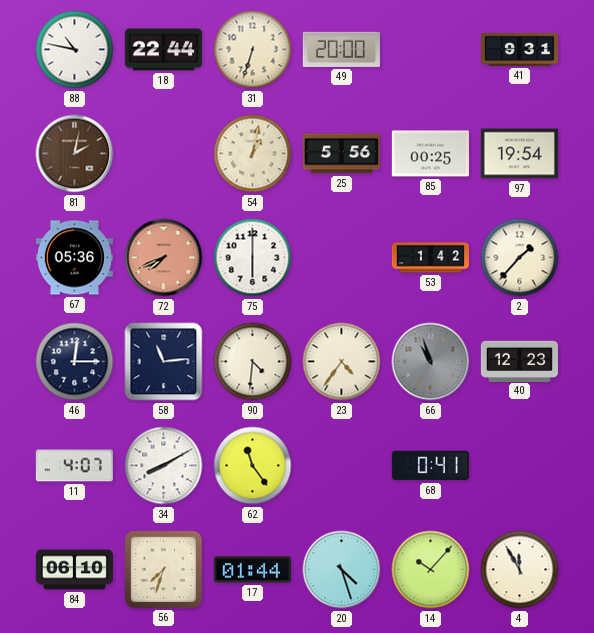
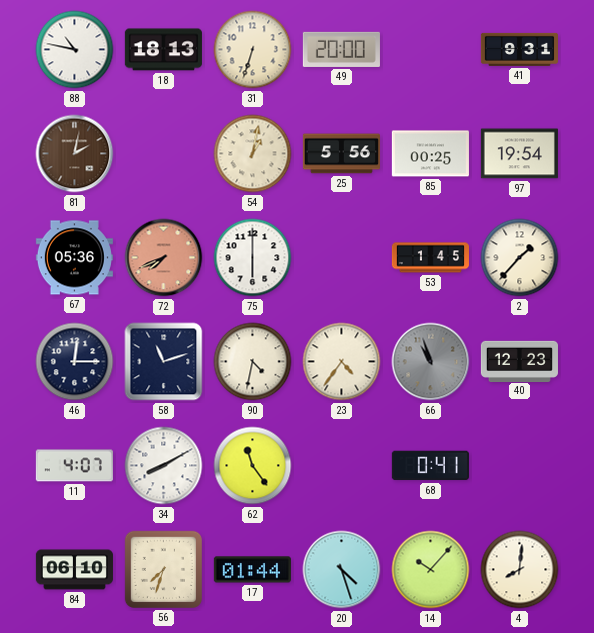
18: 22:44 -> 18:13
53: 1:42 -> 1:45
58: 11:14 -> 11:12
90: 4:31 -> 4:32
4: 11:55 -> 8:01
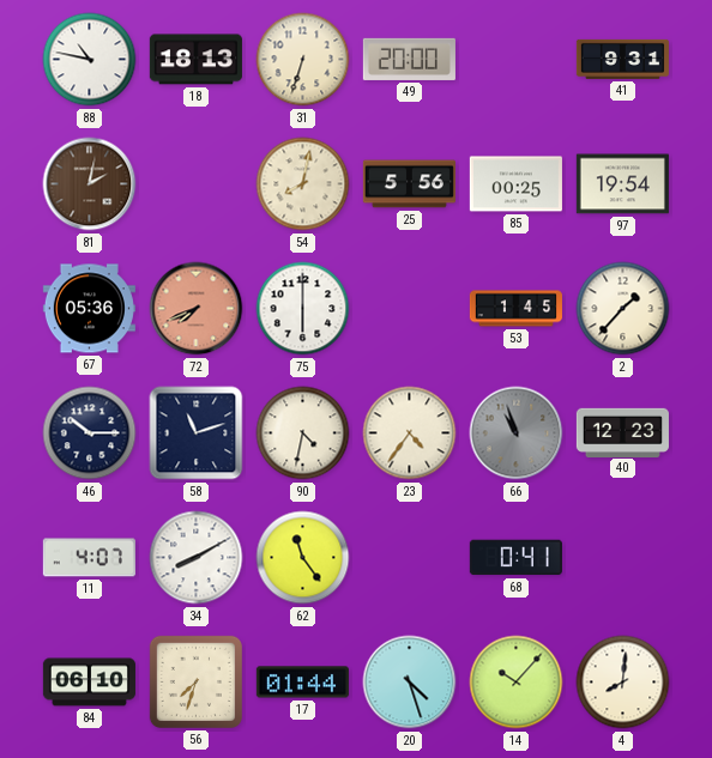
54: 1:02 -> 8:02
46: 12:15 -> 10:15
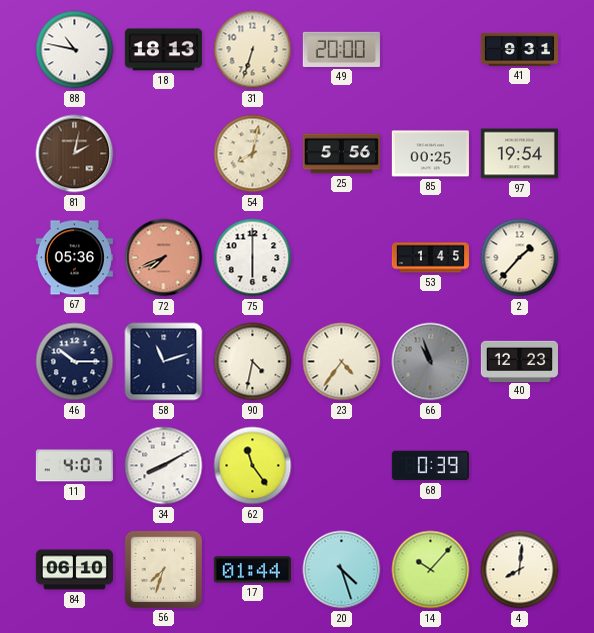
68: 0:41 -> 0:39
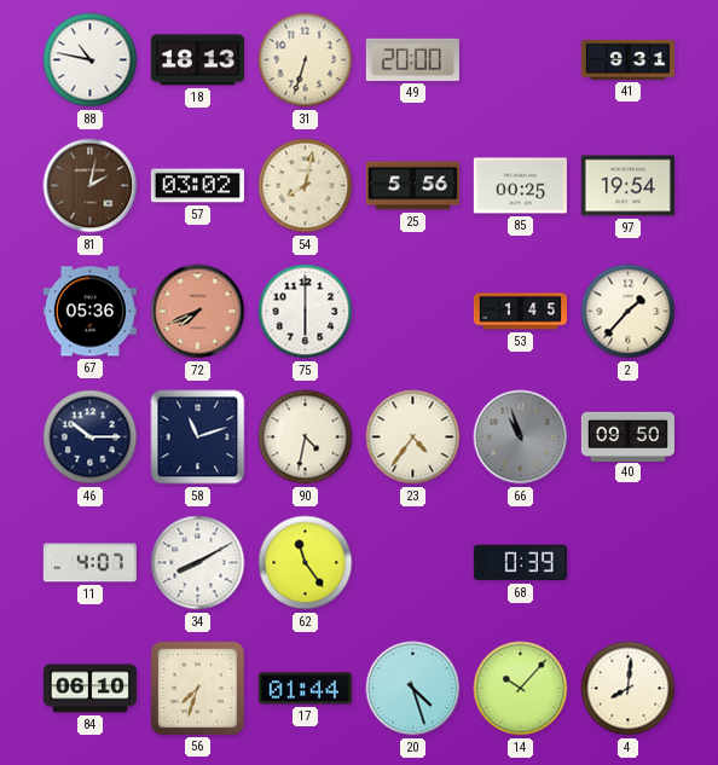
57: none -> 03:02
40: 12:23 -> 09:50
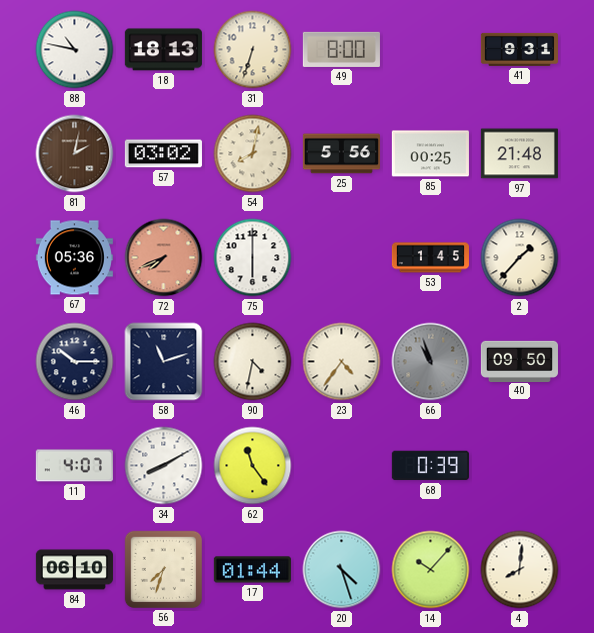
49: 20:00 -> 8:00
97: 19:54 -> 21:48
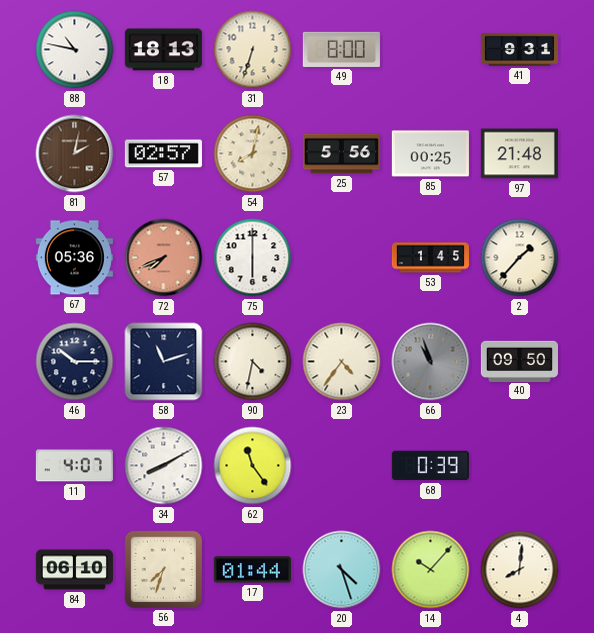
57: 03:02 -> 02:57
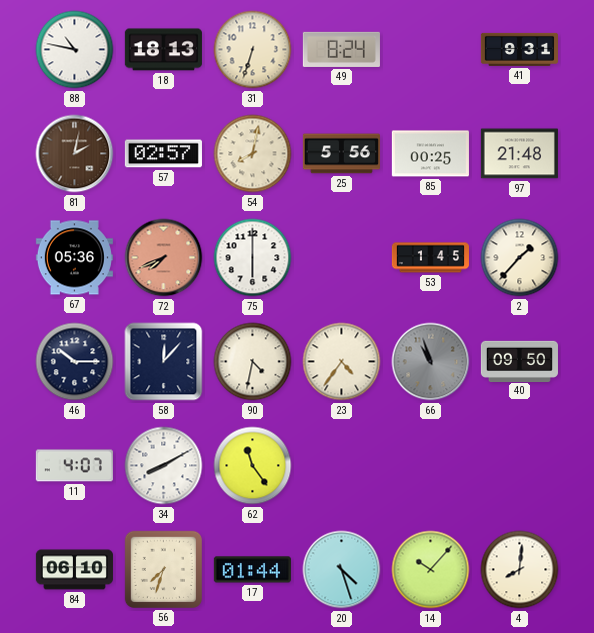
49: 8:00 -> 8:24
58: 11:12 -> 12:07
68: 0:39 -> none
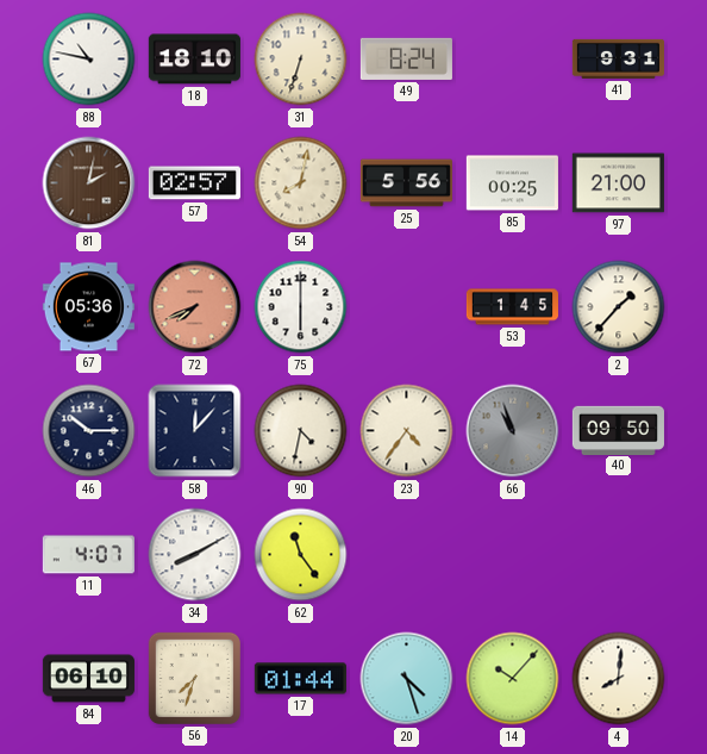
18: 18:13 -> 18:10
97: 21:48 -> 21:00
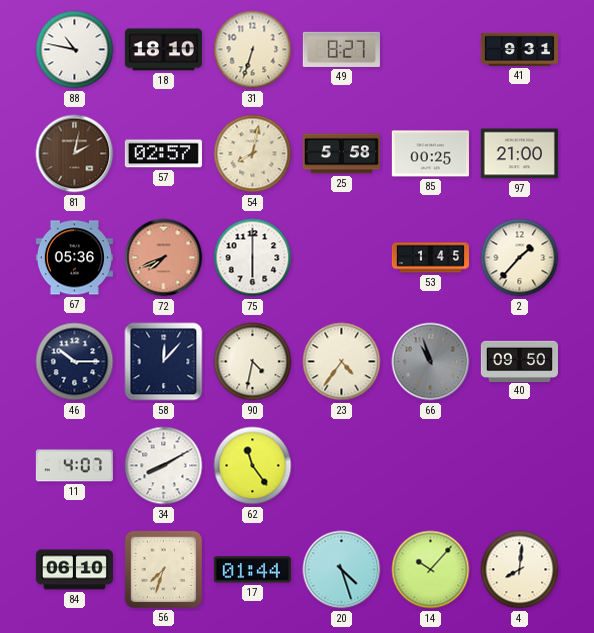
49: 8:24 -> 8:27
25: 5:56 -> 5:58
